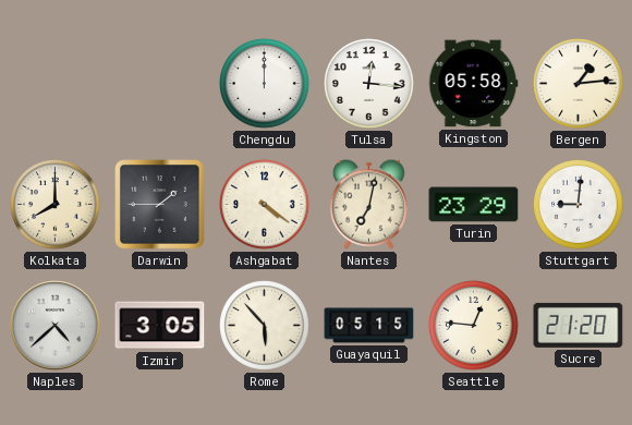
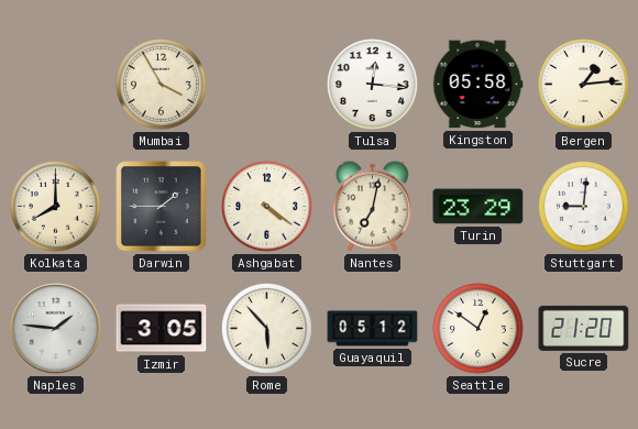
Mumbai: none -> 3:55
Chengdu: 12:00 -> none
Naples: 4:38 -> 1:46
Guayaquil: 05:15 -> 05:12
Seattle: 12:46 -> 12:51
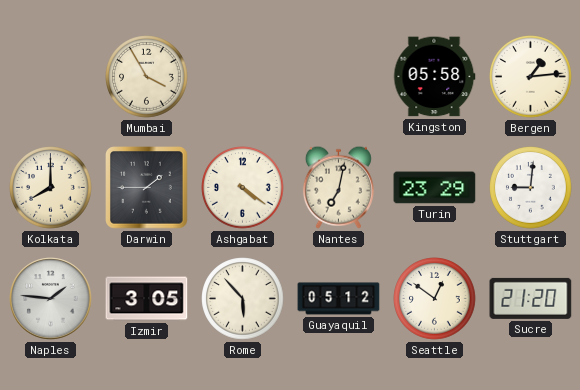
Tulsa: 12:16 -> none
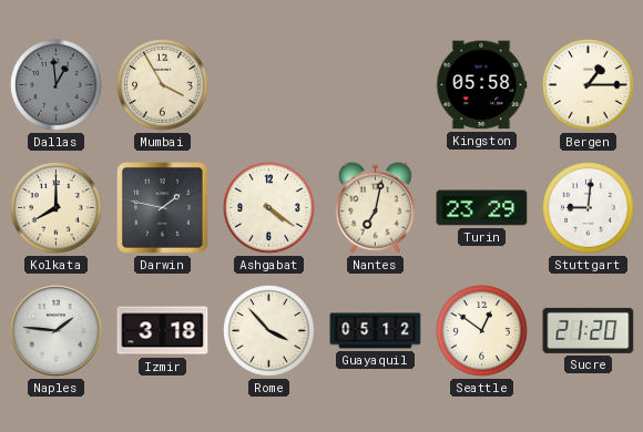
Dallas: none -> 12:59
Bergen: 1:14 -> 1:15
Darwin: 1:45 -> 1:47
Izmir: 3:05 -> 3:18
Rome: 5:53 -> 3:53
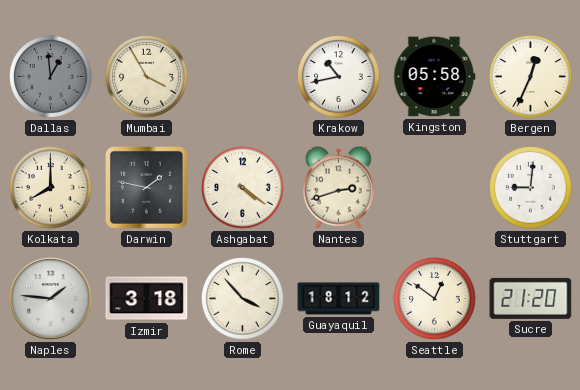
Krakow: none -> 10:43
Bergen: 1:15 -> 12:34
Nantes: 7:02 -> 2:42
Turin: 23:29 -> none
Guayaquil: 05:12 -> 18:12
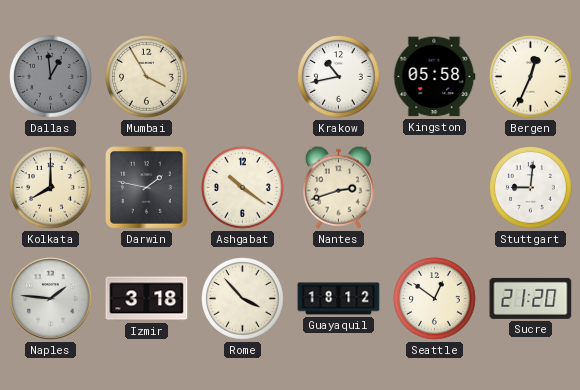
Ashgabat: 4:21 -> 10:21
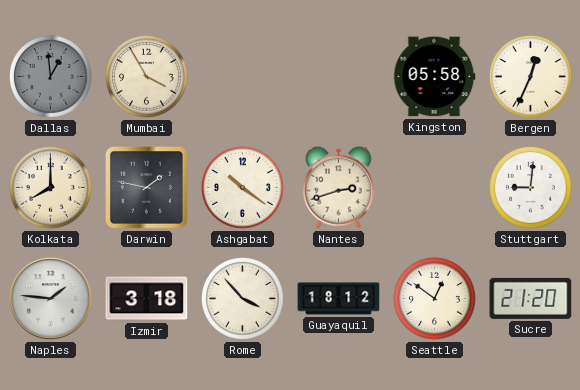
Krakow: 10:43 -> none
